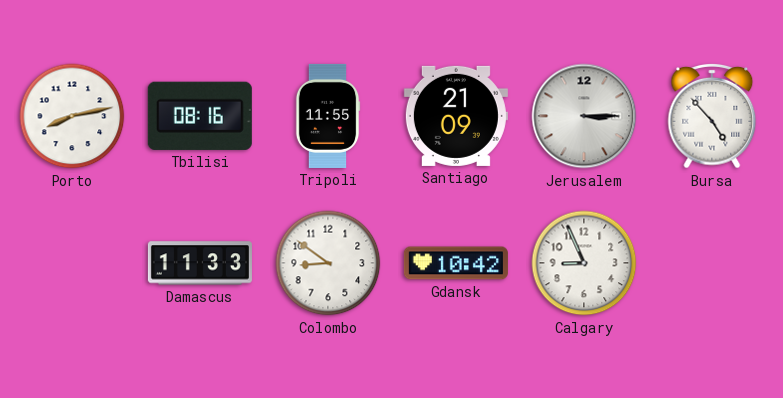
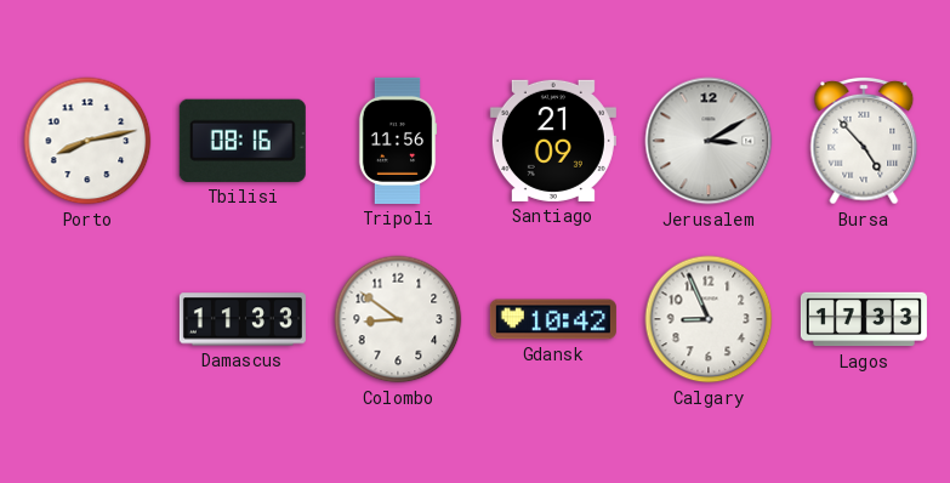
Tripoli: 11:55 -> 11:56
Jerusalem: 3:15 -> 3:10
Lagos: none -> 17:33
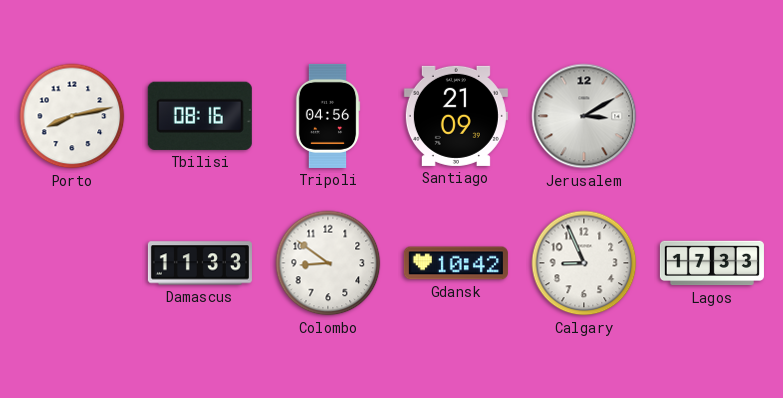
Tripoli: 11:56 -> 04:56
Bursa: 4:53 -> none
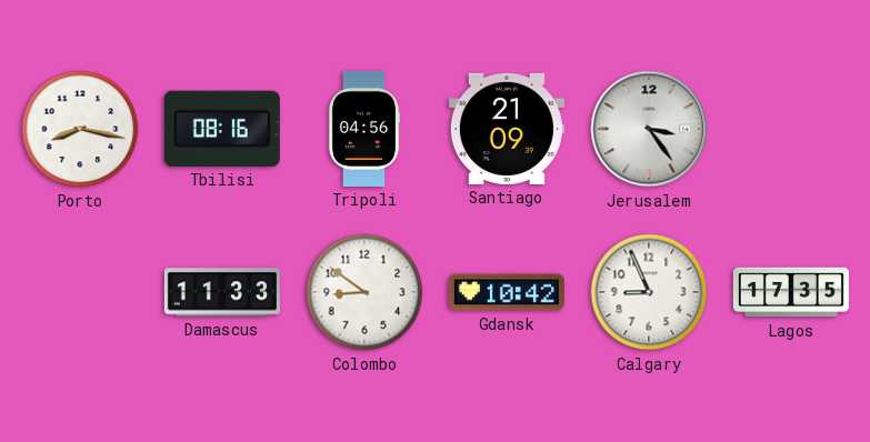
Porto: 8:13 -> 8:17
Jerusalem: 3:10 -> 3:24
Lagos: 17:33 -> 17:35
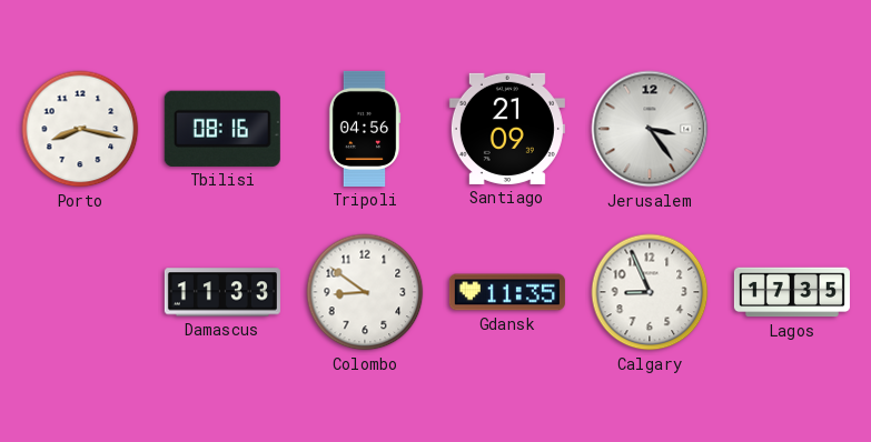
Gdansk: 10:42 -> 11:35
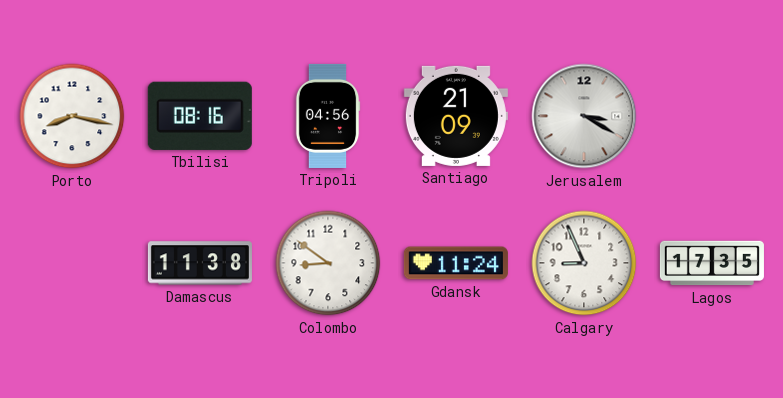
Jerusalem: 3:24 -> 3:20
Damascus: 11:33 -> 11:38
Gdansk: 11:35 -> 11:24
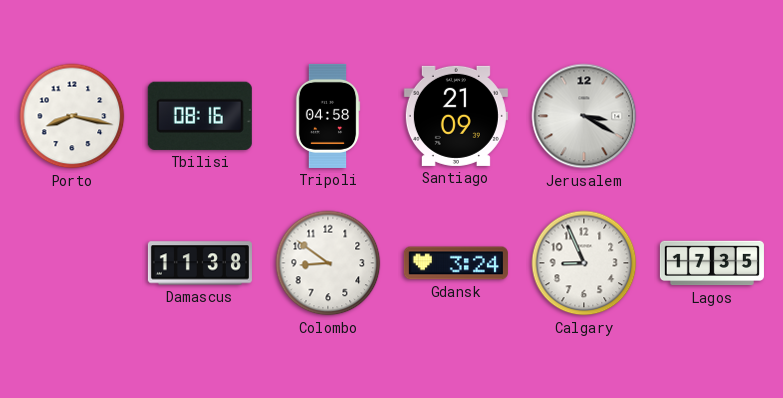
Tripoli: 04:56 -> 04:58
Gdansk: 11:24 -> 3:24
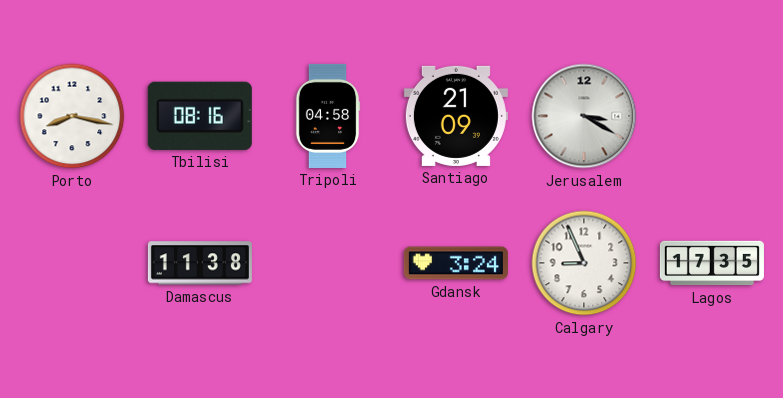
Colombo: 8:51 -> none
